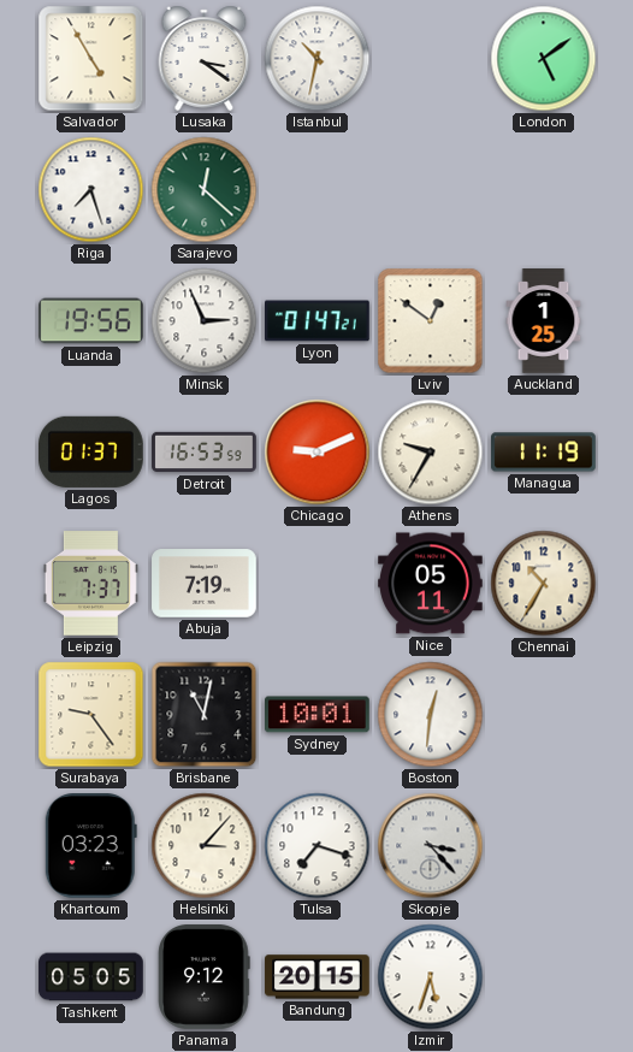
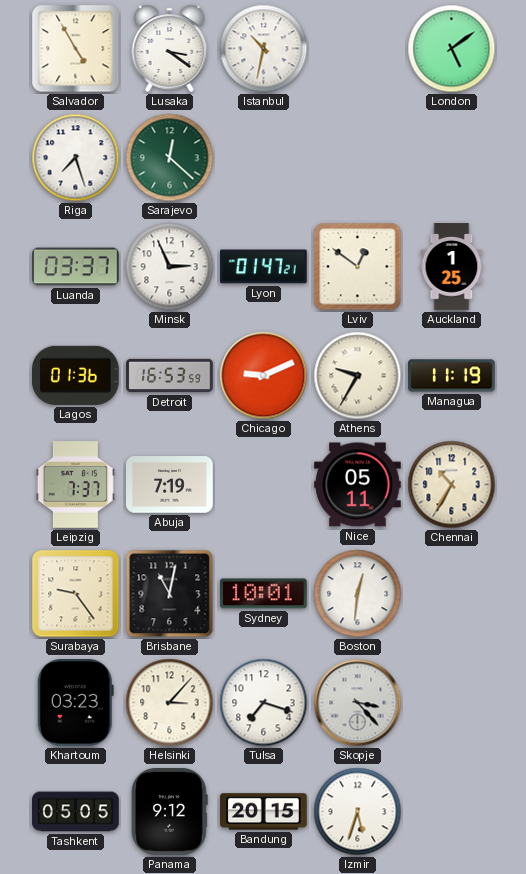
Luanda: 19:56 -> 03:37
Lagos: 01:37 -> 01:36
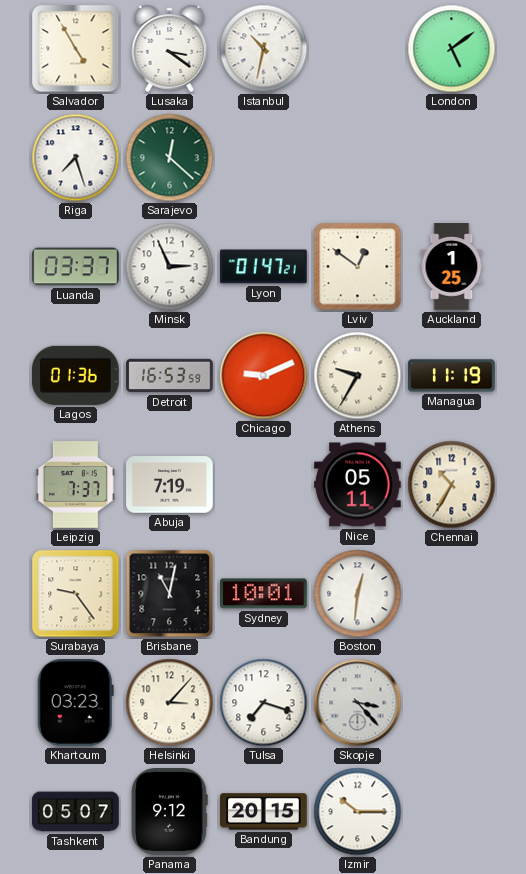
Tashkent: 05:05 -> 05:07
Izmir: 5:33 -> 10:15
